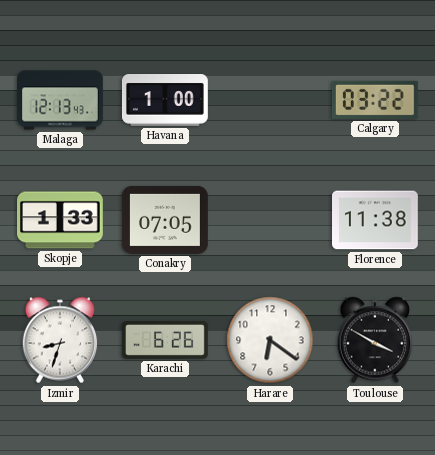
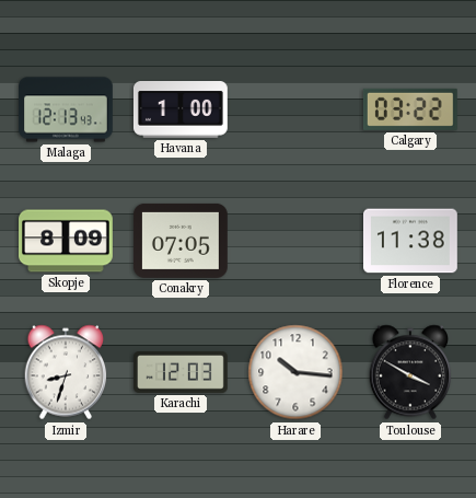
Skopje: 1:33 -> 8:09
Karachi: 6:26 -> 12:03
Harare: 6:21 -> 10:16
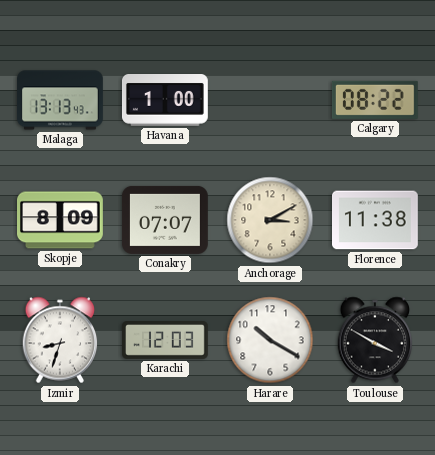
Malaga: 12:13 -> 13:13
Calgary: 03:22 -> 08:22
Conakry: 07:05 -> 07:07
Anchorage: none -> 3:10
Harare: 10:16 -> 10:20
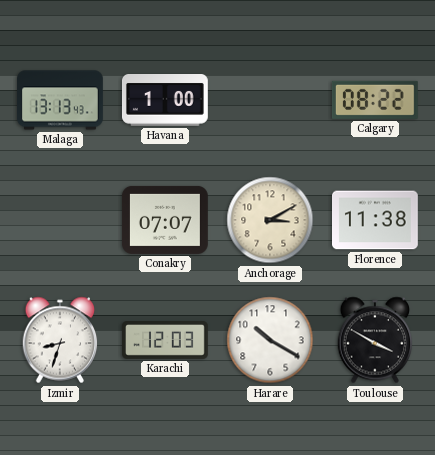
Skopje: 8:09 -> none
